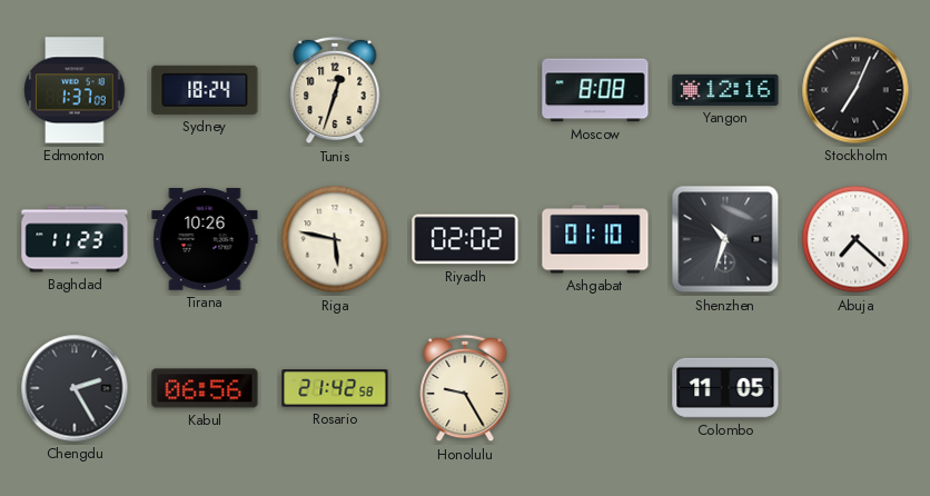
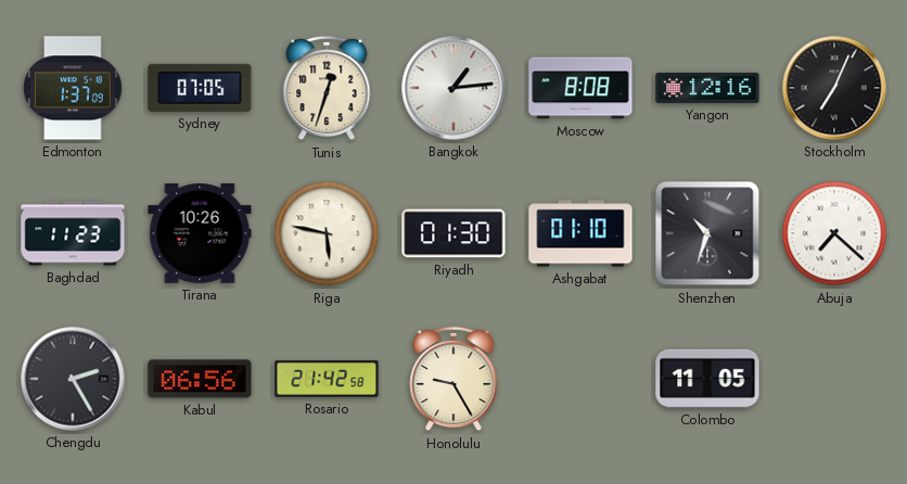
Sydney: 18:24 -> 07:05
Bangkok: none -> 1:14
Riyadh: 02:02 -> 01:30
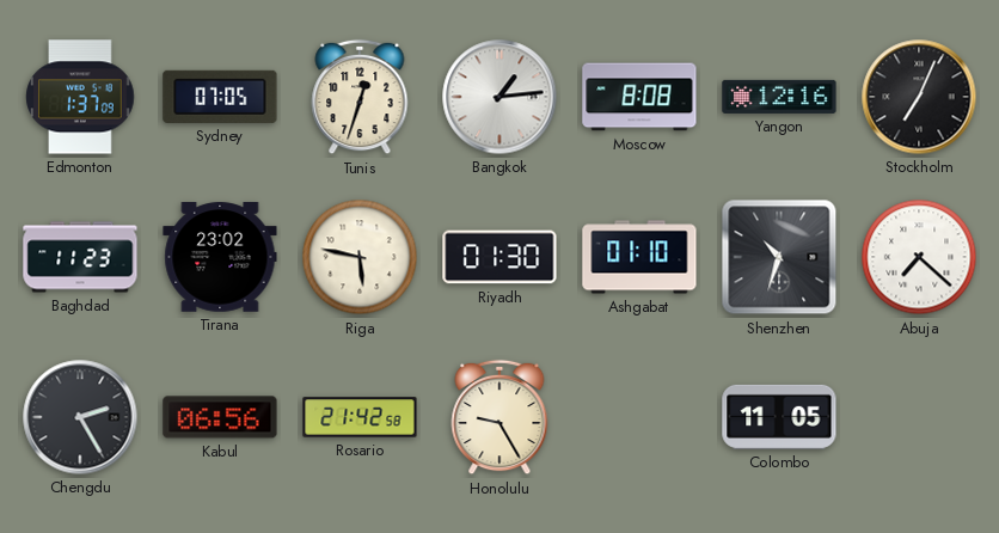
Tirana: 10:26 -> 23:02
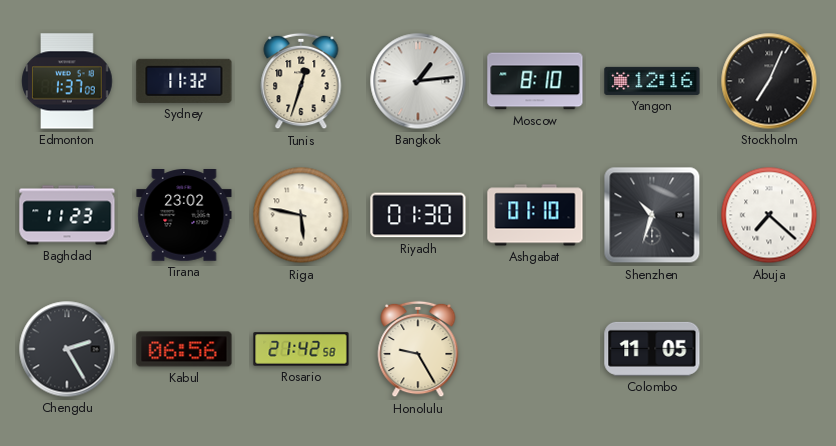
Sydney: 07:05 -> 11:32
Moscow: 8:08 -> 8:10
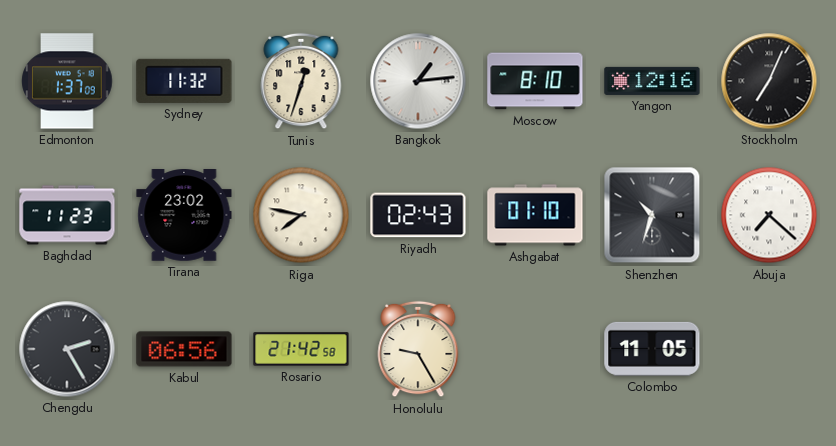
Riga: 5:47 -> 7:47
Riyadh: 01:30 -> 02:43
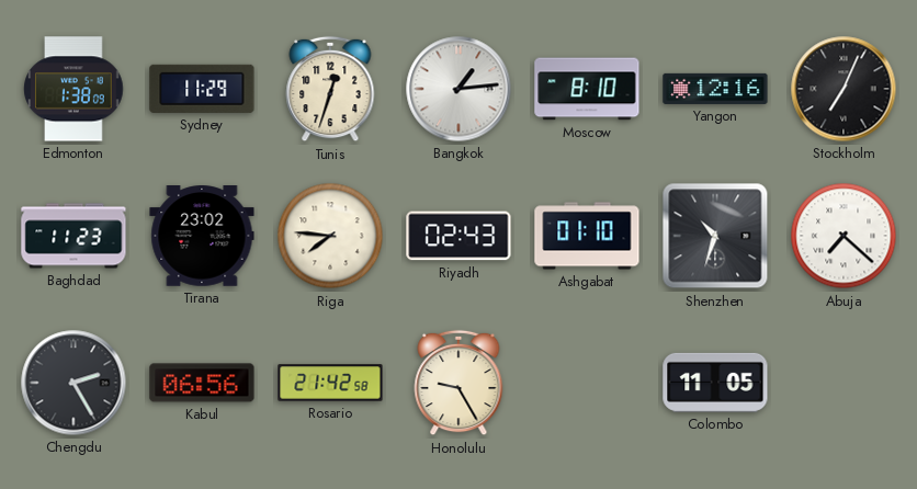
Edmonton: 1:37 -> 1:38
Sydney: 11:32 -> 11:29
Riga: 7:47 -> 7:46
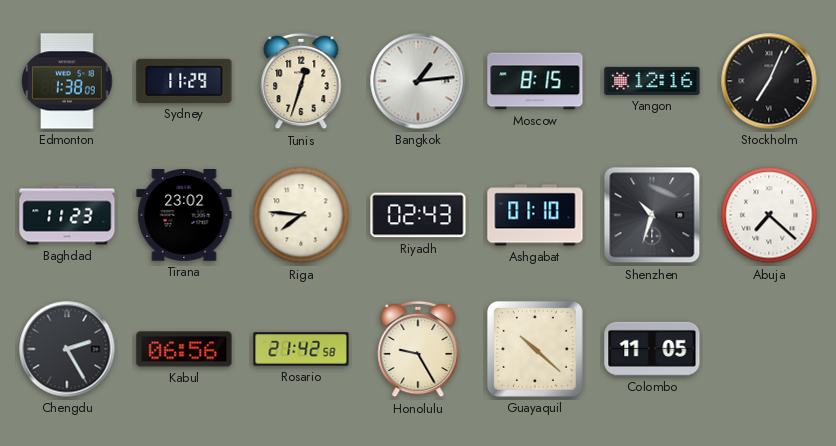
Moscow: 8:10 -> 8:15
Guayaquil: none -> 10:22
